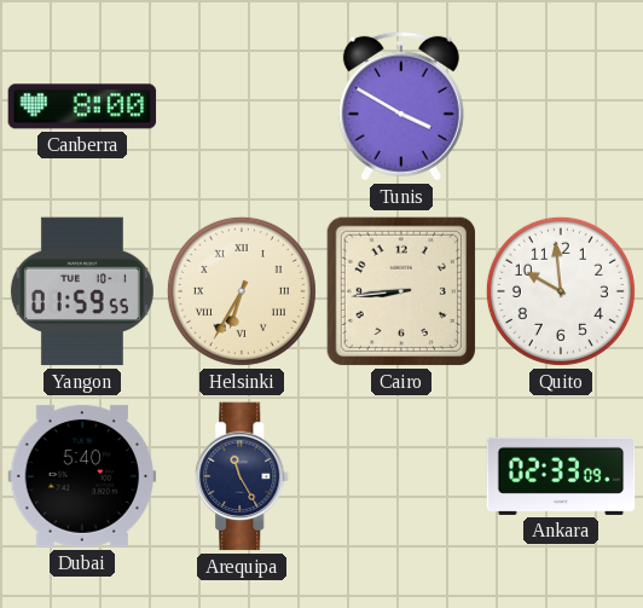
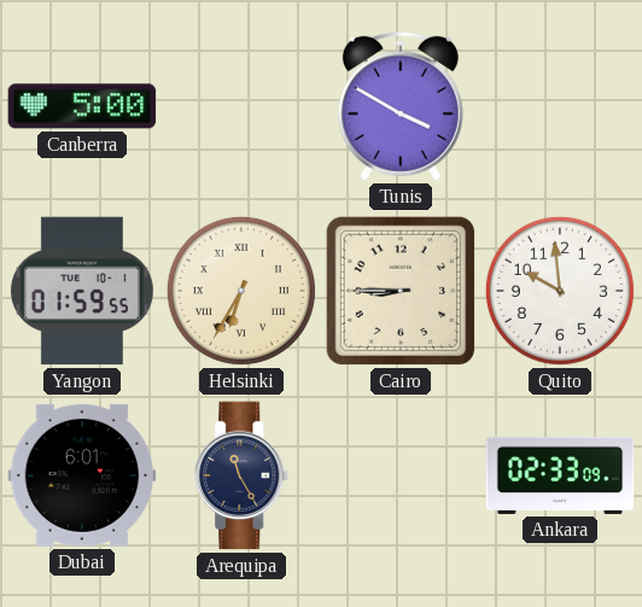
Canberra: 8:00 -> 5:00
Cairo: 8:44 -> 8:45
Dubai: 5:40 -> 6:01
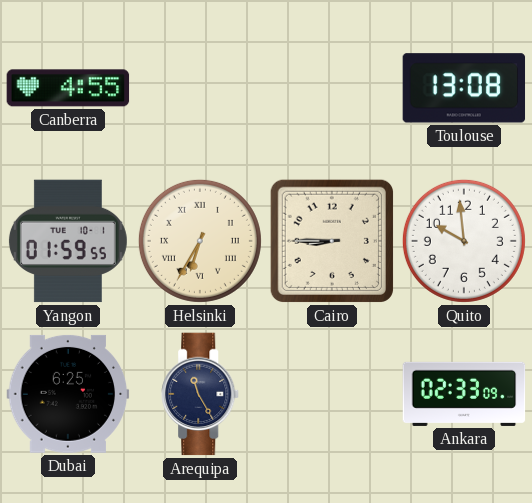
Canberra: 5:00 -> 4:55
Tunis: 3:50 -> none
Toulouse: none -> 13:08
Dubai: 6:01 -> 6:25
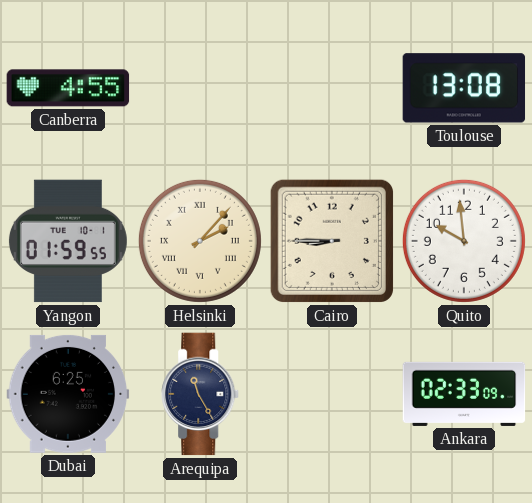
Helsinki: 6:35 -> 2:07
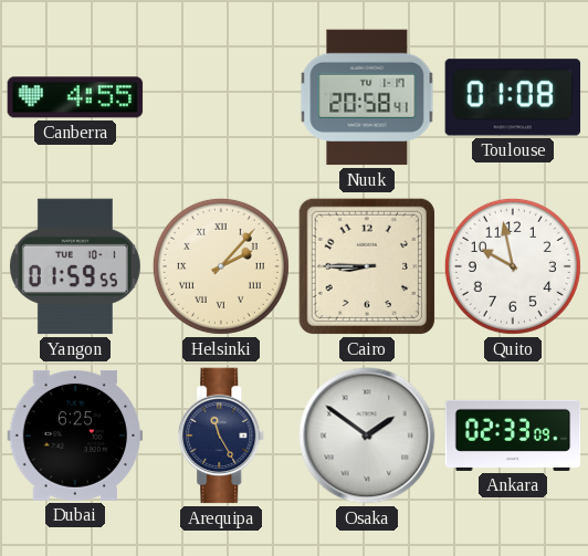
Nuuk: none -> 20:58
Toulouse: 13:08 -> 01:08
Quito: 9:59 -> 9:58
Osaka: none -> 1:51
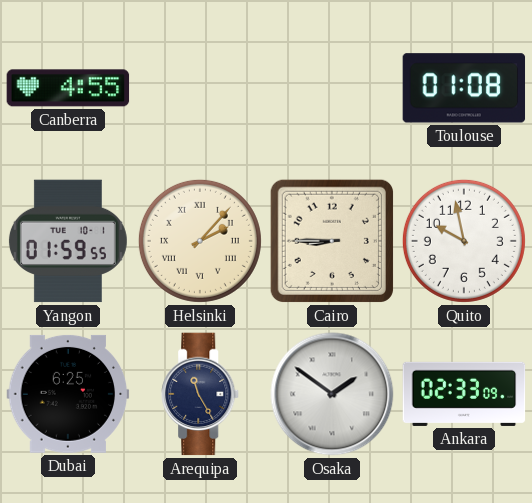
Nuuk: 20:58 -> none
